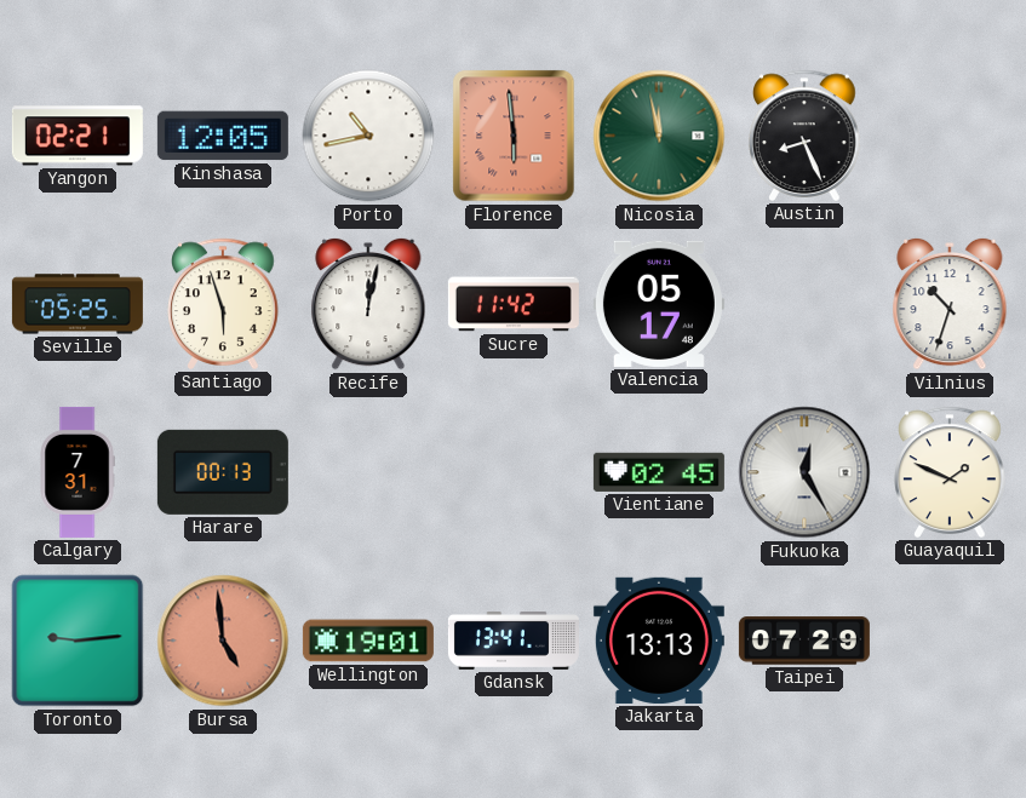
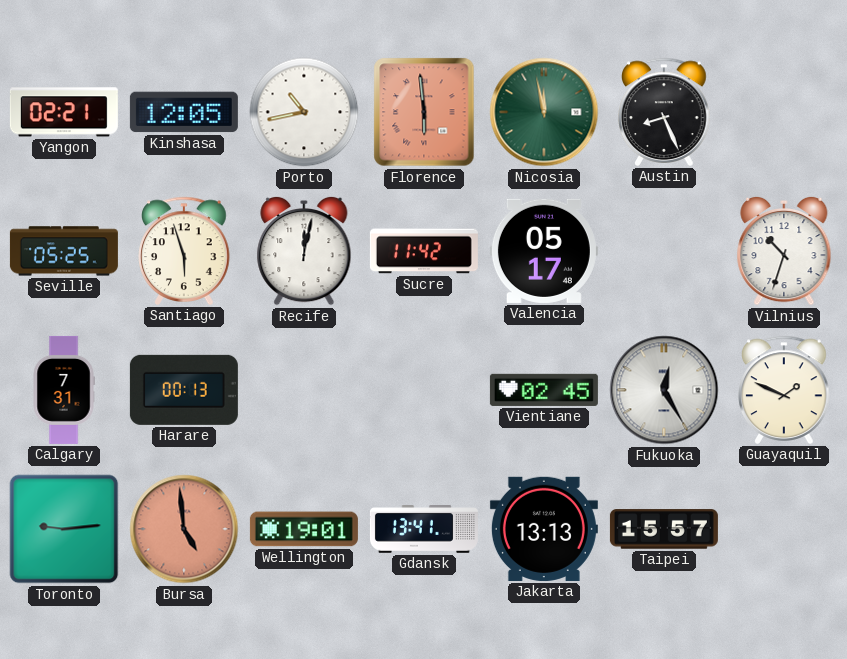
Taipei: 07:29 -> 15:57
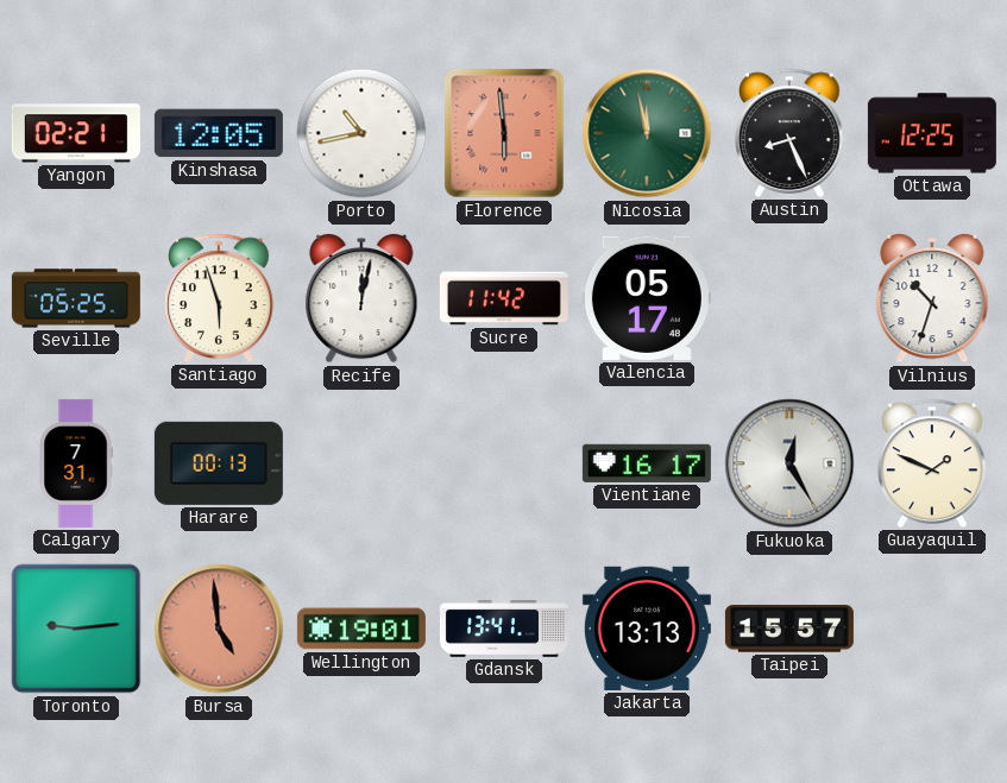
Ottawa: none -> 12:25
Vientiane: 02:45 -> 16:17
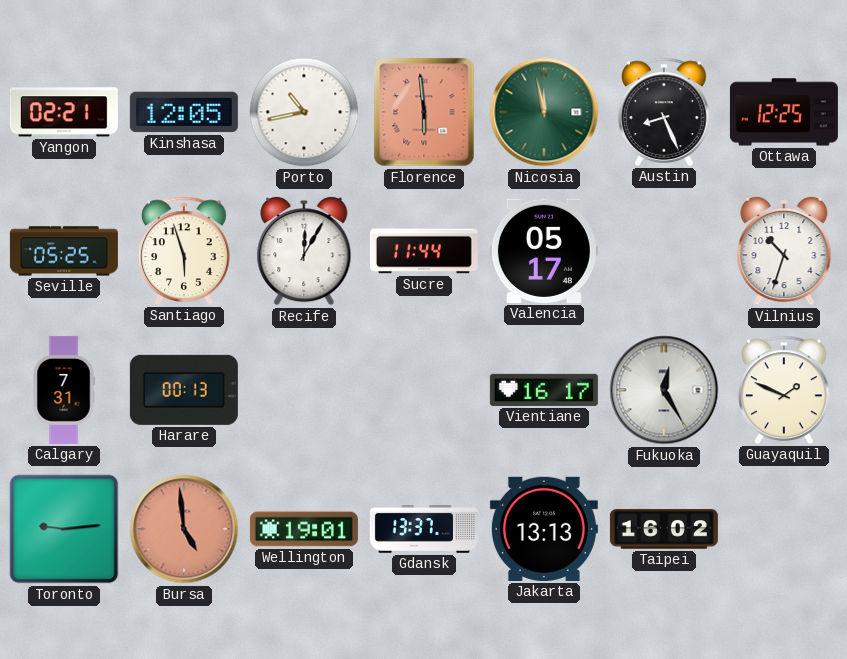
Recife: 12:02 -> 12:05
Sucre: 11:42 -> 11:44
Gdansk: 13:41 -> 13:37
Taipei: 15:57 -> 16:02
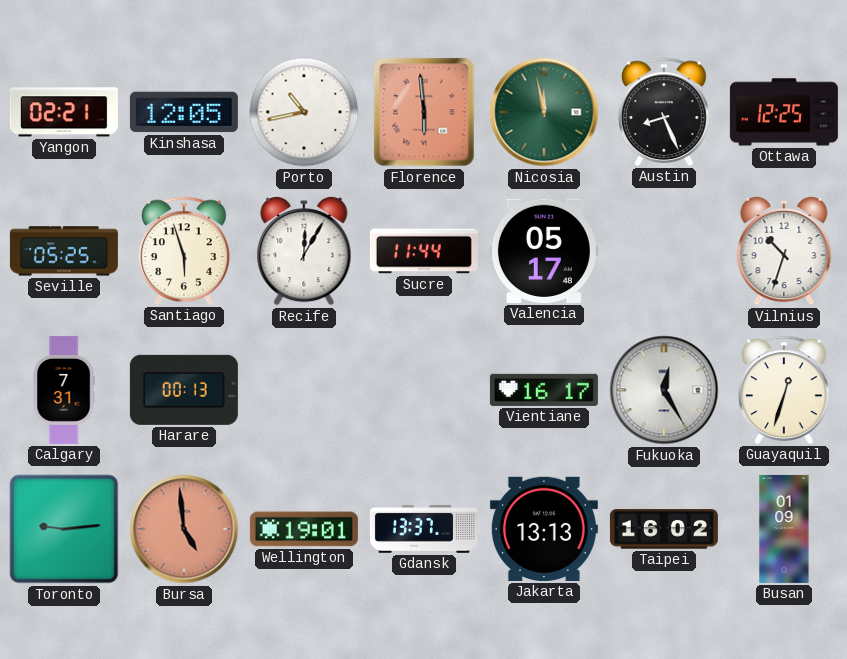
Guayaquil: 1:49 -> 12:33
Busan: none -> 01:09
